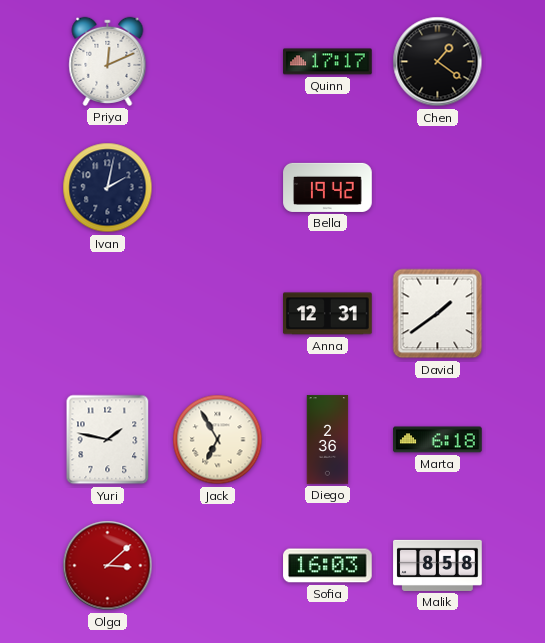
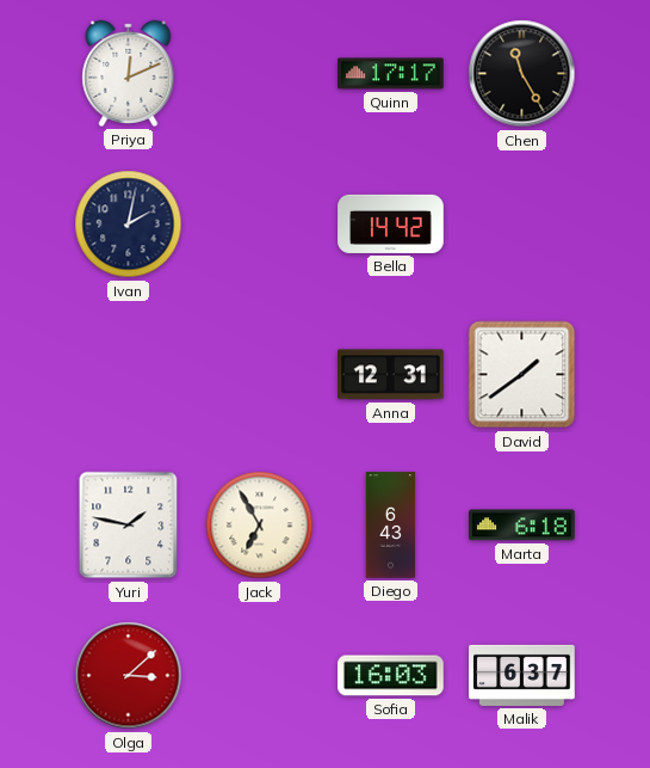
Chen: 1:21 -> 11:25
Bella: 19:42 -> 14:42
Diego: 2:36 -> 6:43
Malik: 8:58 -> 6:37
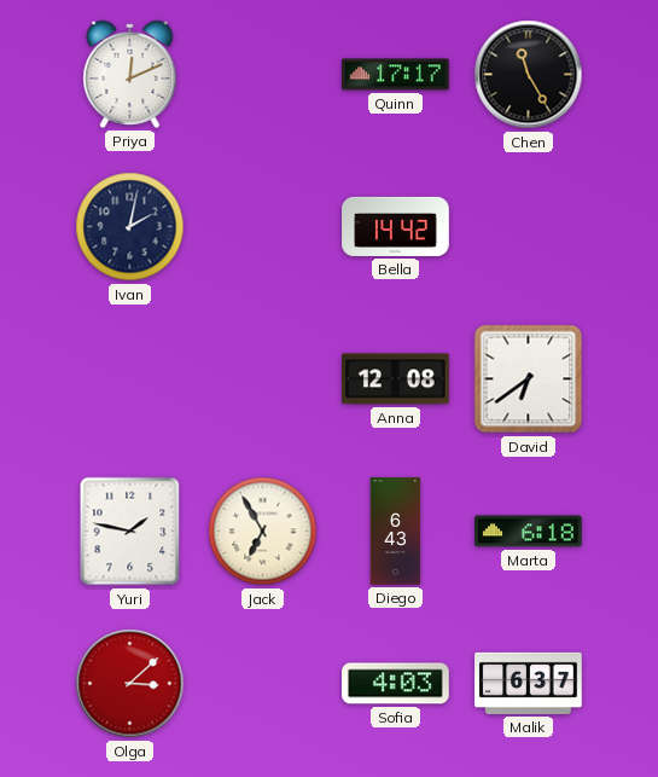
Anna: 12:31 -> 12:08
David: 1:39 -> 6:39
Sofia: 16:03 -> 4:03
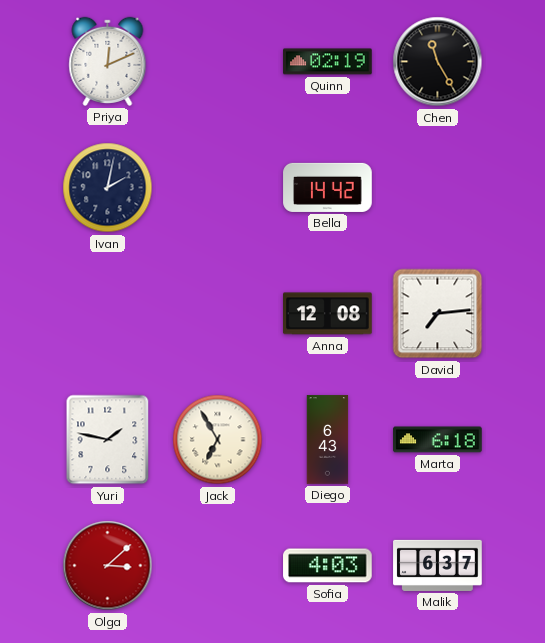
Quinn: 17:17 -> 02:19
David: 6:39 -> 7:14
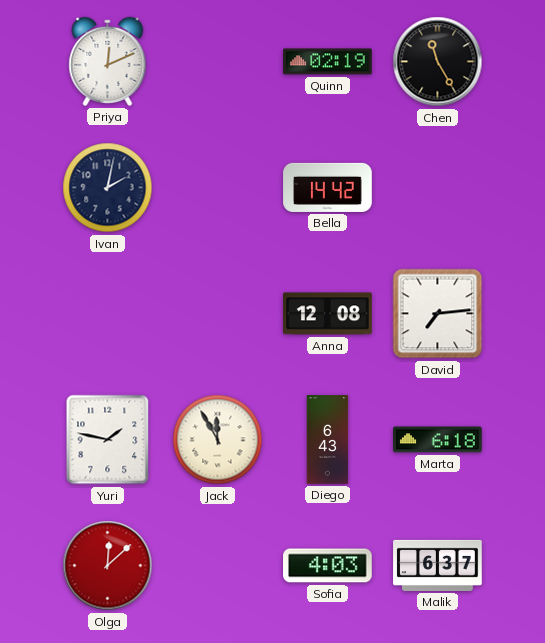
Jack: 6:55 -> 11:55
Olga: 3:08 -> 12:08
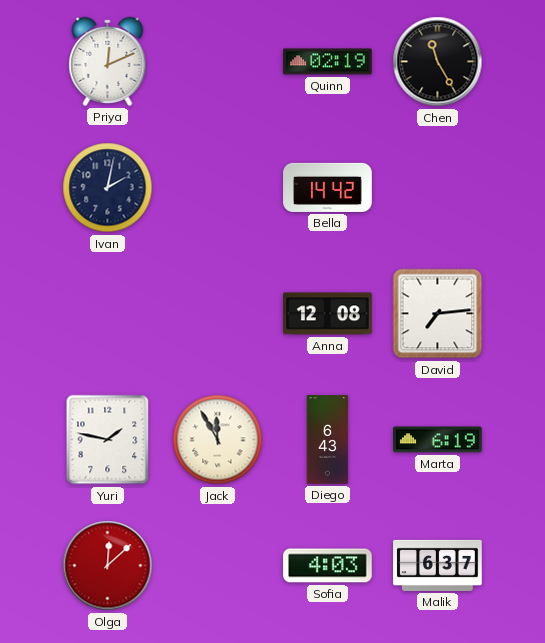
Marta: 6:18 -> 6:19
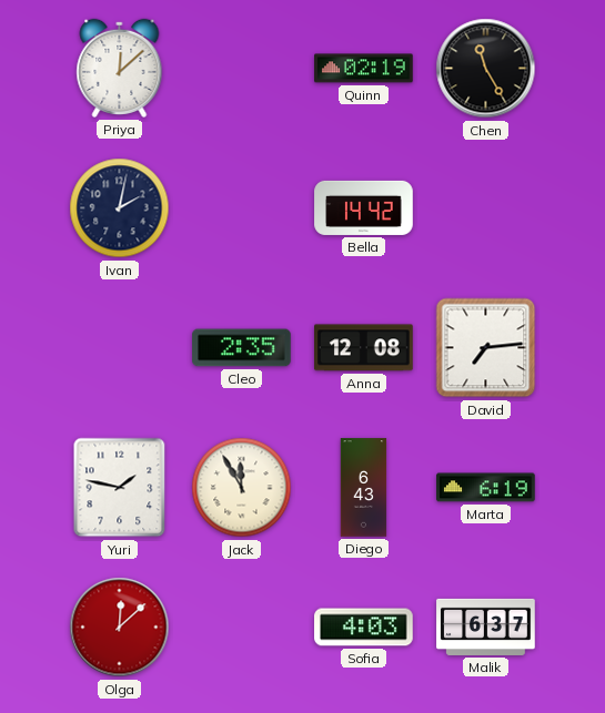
Priya: 12:11 -> 12:08
Cleo: none -> 2:35
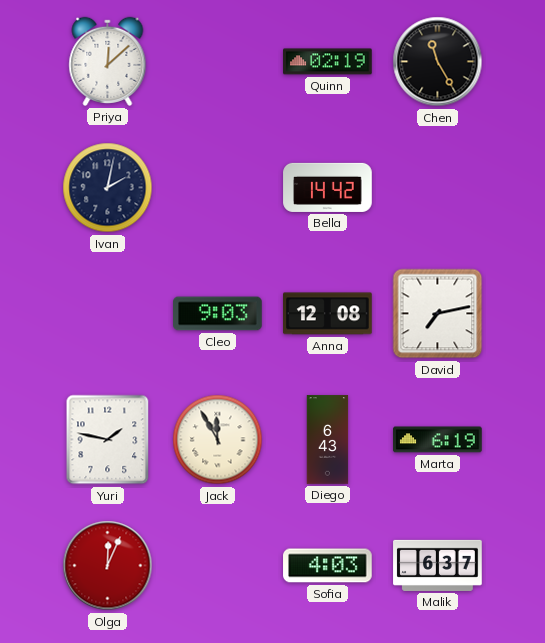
Cleo: 2:35 -> 9:03
David: 7:14 -> 7:13
Olga: 12:08 -> 12:04
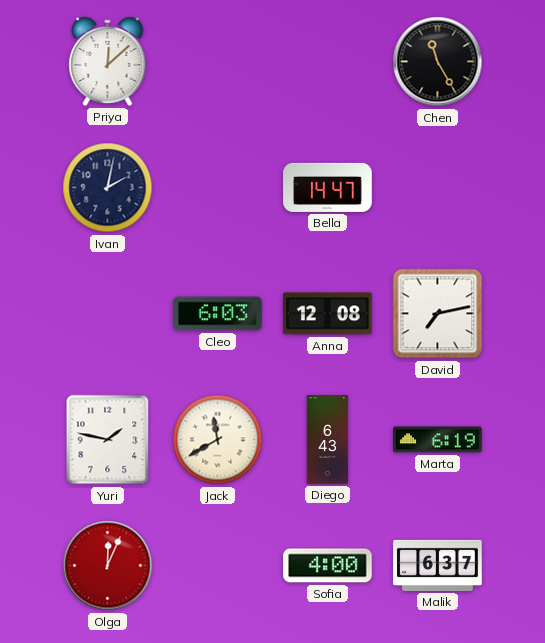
Quinn: 02:19 -> none
Bella: 14:42 -> 14:47
Cleo: 9:03 -> 6:03
Jack: 11:55 -> 11:40
Sofia: 4:03 -> 4:00
